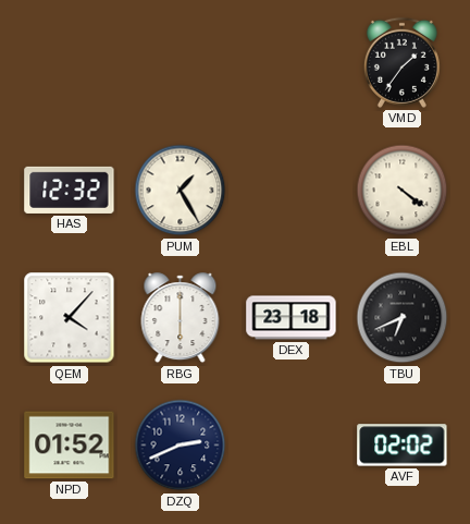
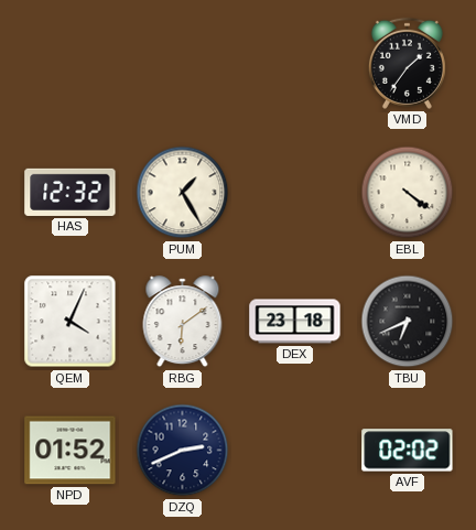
QEM: 4:07 -> 4:04
RBG: 6:00 -> 6:09
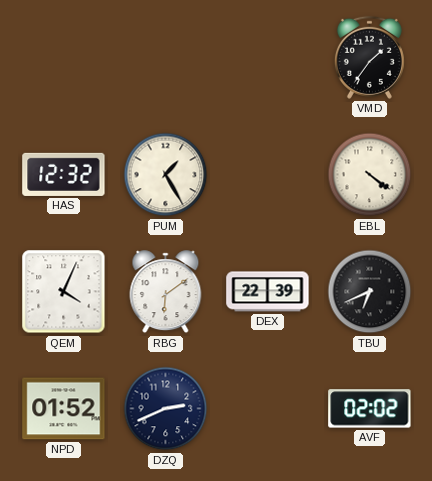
DEX: 23:18 -> 22:39
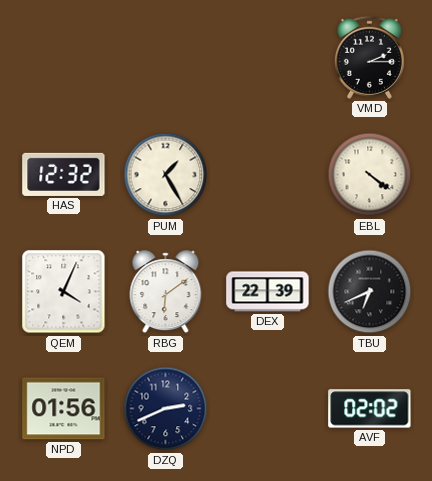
VMD: 1:36 -> 2:15
NPD: 01:52 -> 01:56
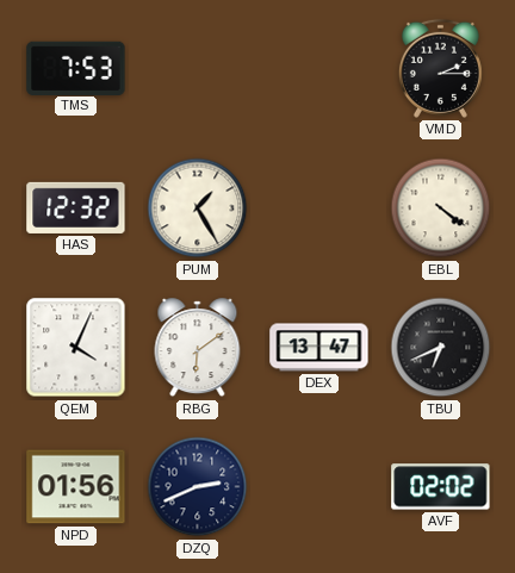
TMS: none -> 7:53
DEX: 22:39 -> 13:47
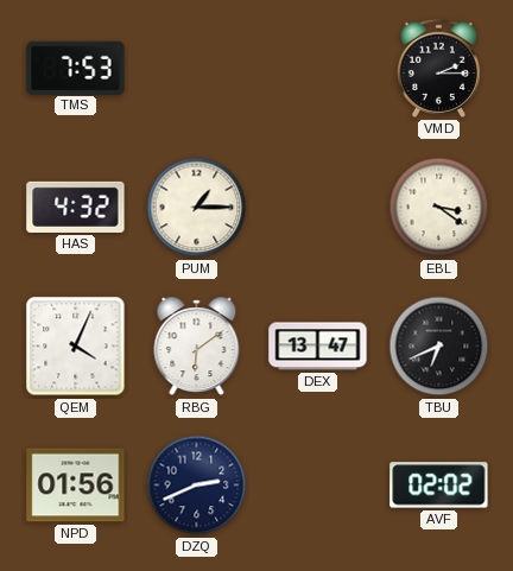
HAS: 12:32 -> 4:32
PUM: 1:25 -> 1:15
EBL: 4:21 -> 3:21
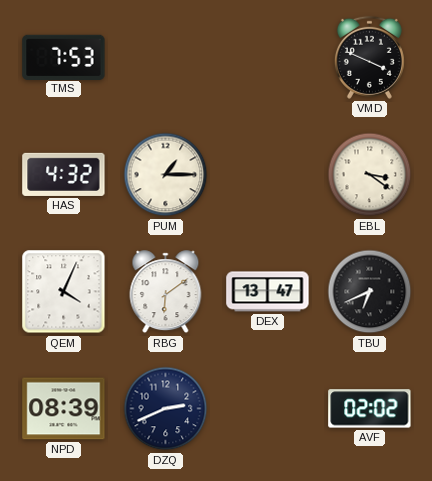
VMD: 2:15 -> 3:49
NPD: 01:56 -> 08:39
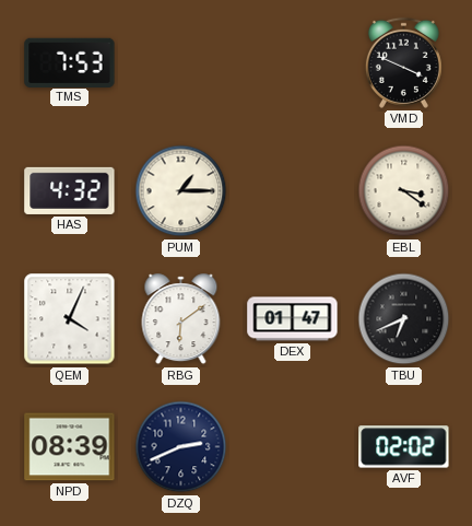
DEX: 13:47 -> 01:47
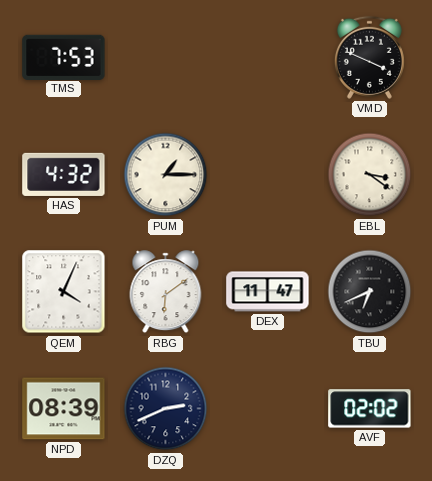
DEX: 01:47 -> 11:47
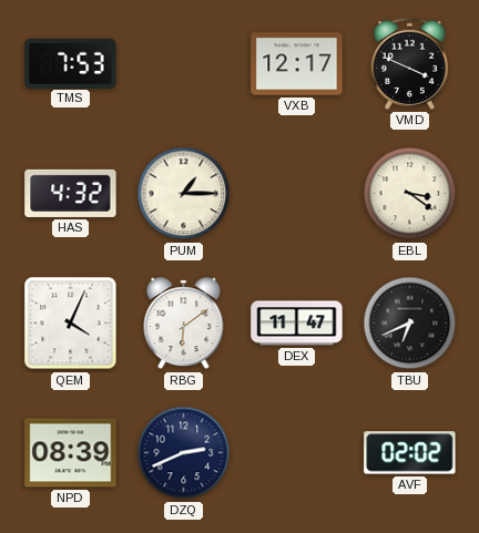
VXB: none -> 12:17
